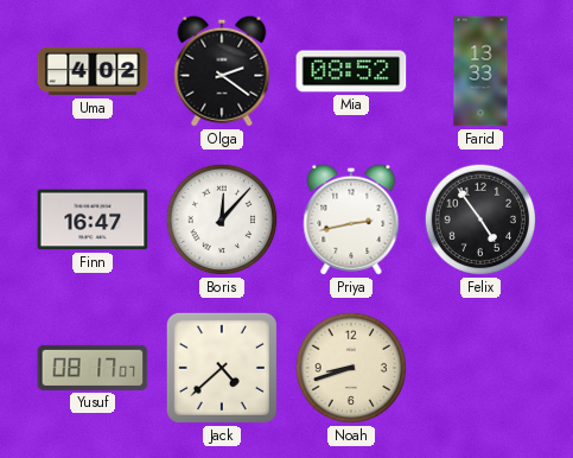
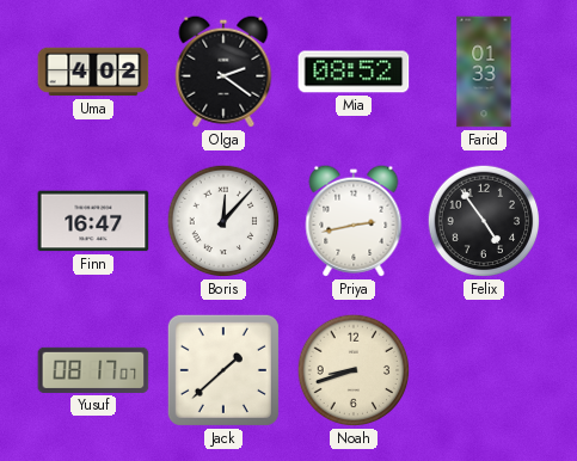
Farid: 13:33 -> 01:33
Jack: 4:38 -> 1:38
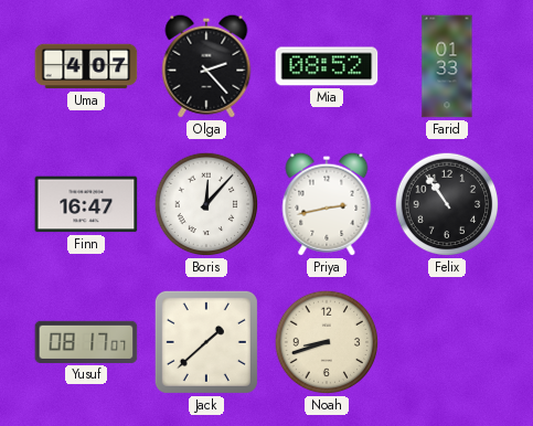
Uma: 4:02 -> 4:07
Olga: 2:21 -> 2:23
Felix: 4:54 -> 10:54
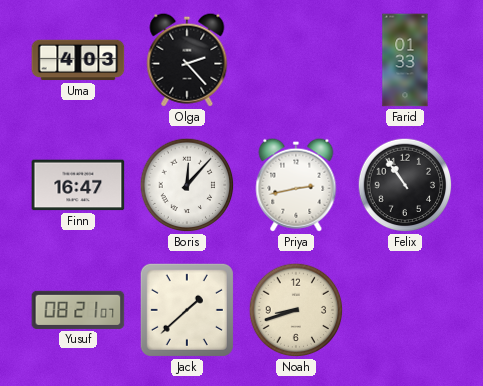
Uma: 4:07 -> 4:03
Mia: 08:52 -> none
Yusuf: 08:17 -> 08:21
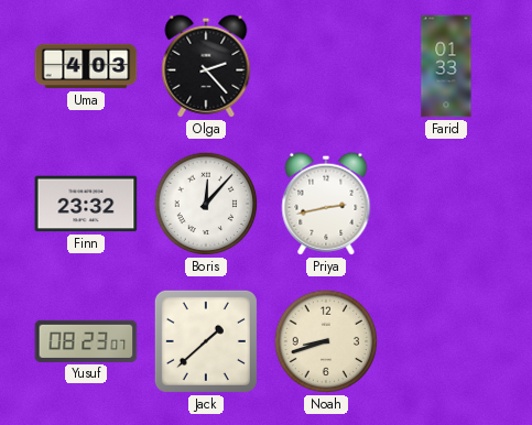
Finn: 16:47 -> 23:32
Felix: 10:54 -> none
Yusuf: 08:21 -> 08:23
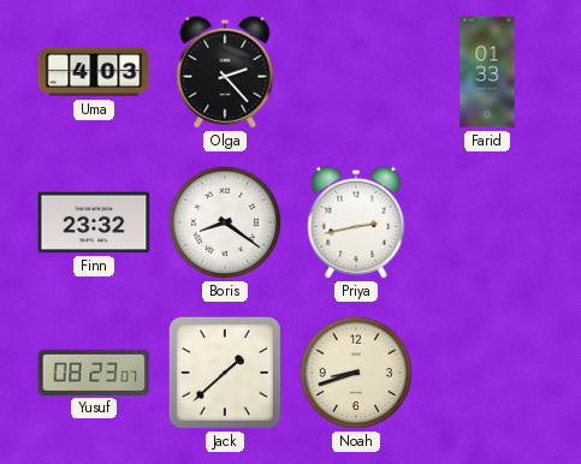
Boris: 12:07 -> 8:21
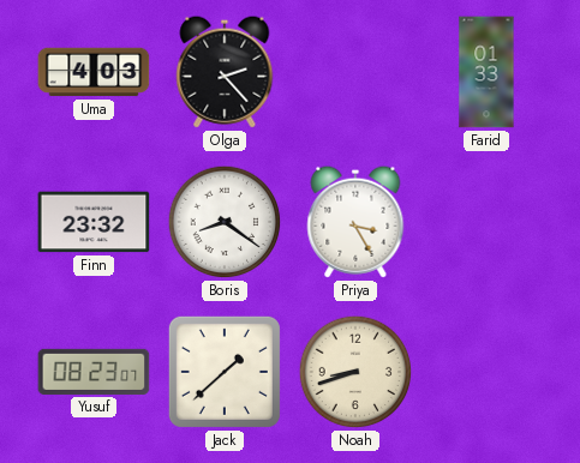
Priya: 2:43 -> 3:25
